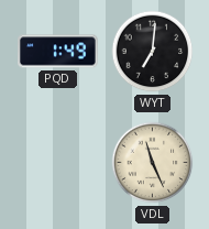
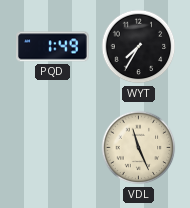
WYT: 7:01 -> 7:35
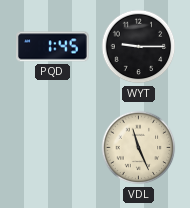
PQD: 1:49 -> 1:45
WYT: 7:35 -> 9:15
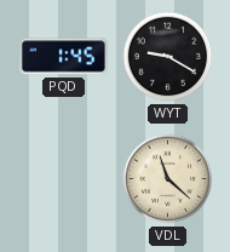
WYT: 9:15 -> 9:20
VDL: 11:26 -> 11:22
